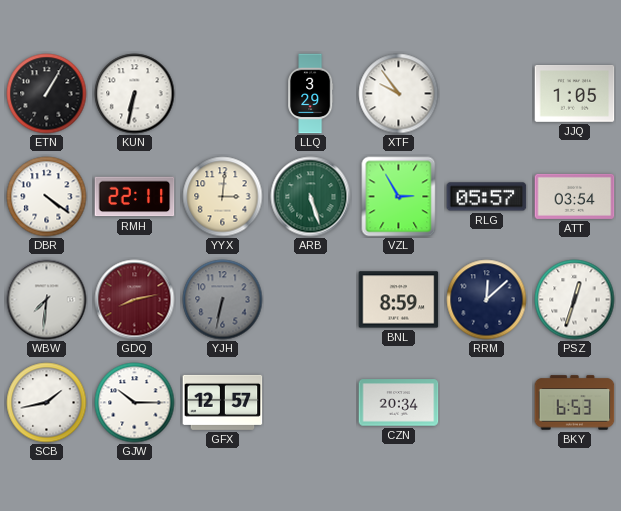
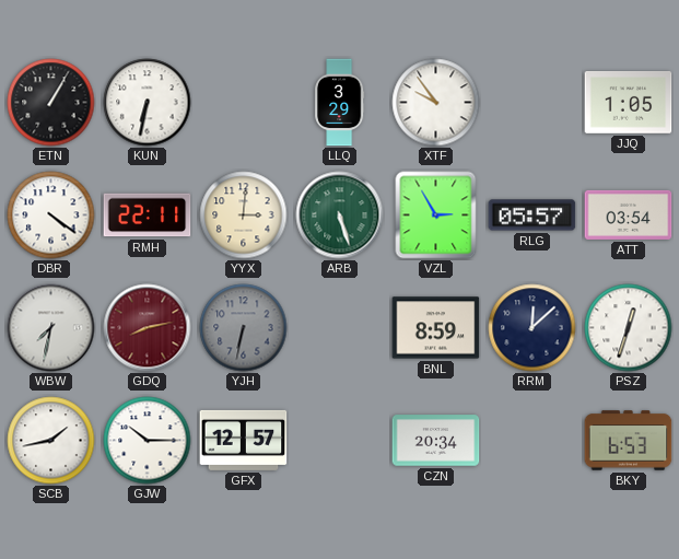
WBW: 7:31 -> 7:32
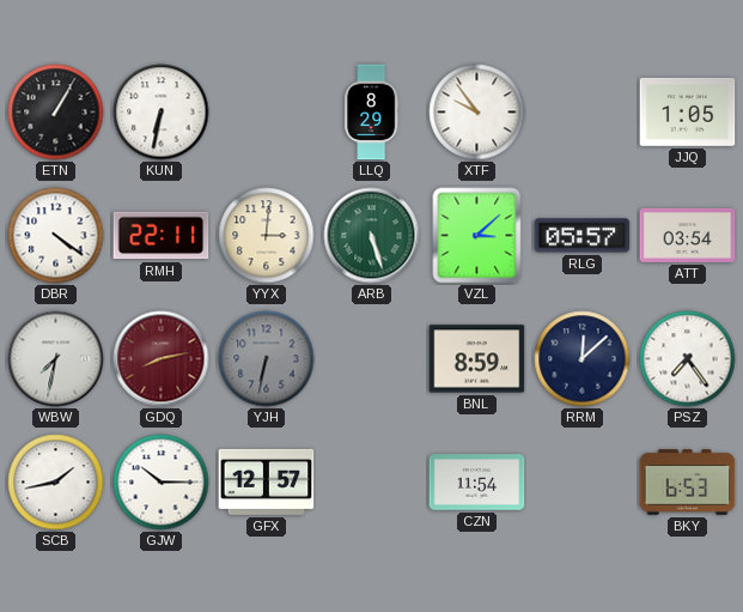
LLQ: 3:29 -> 8:29
VZL: 2:55 -> 3:08
PSZ: 12:33 -> 7:24
CZN: 20:34 -> 11:54
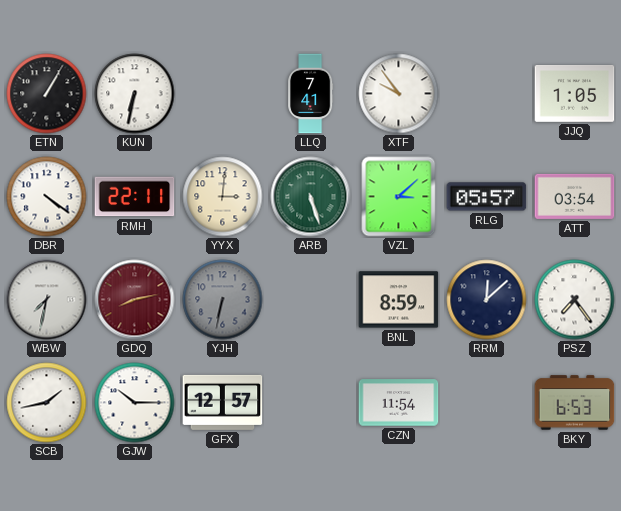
LLQ: 8:29 -> 7:41
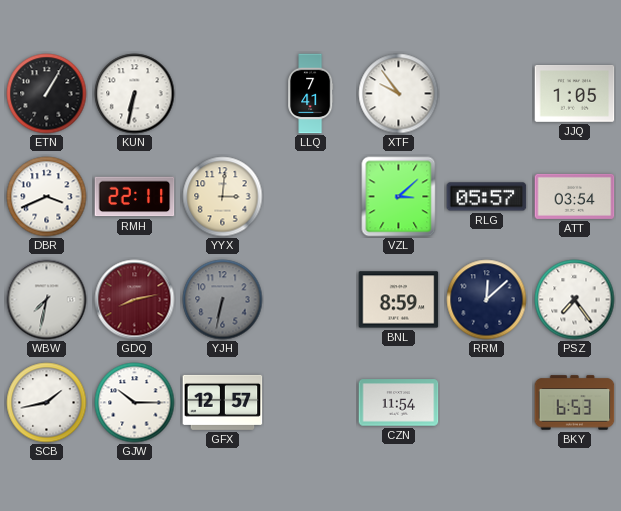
DBR: 4:21 -> 3:41
ARB: 5:27 -> none
